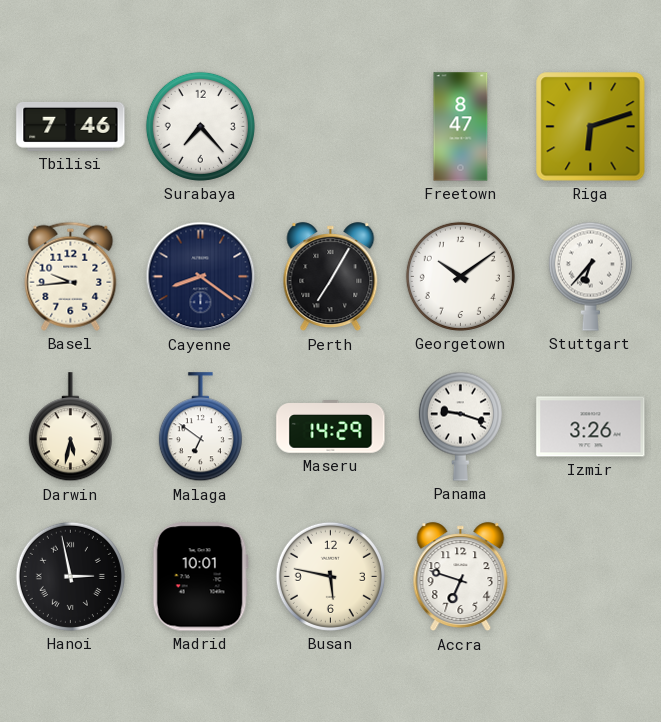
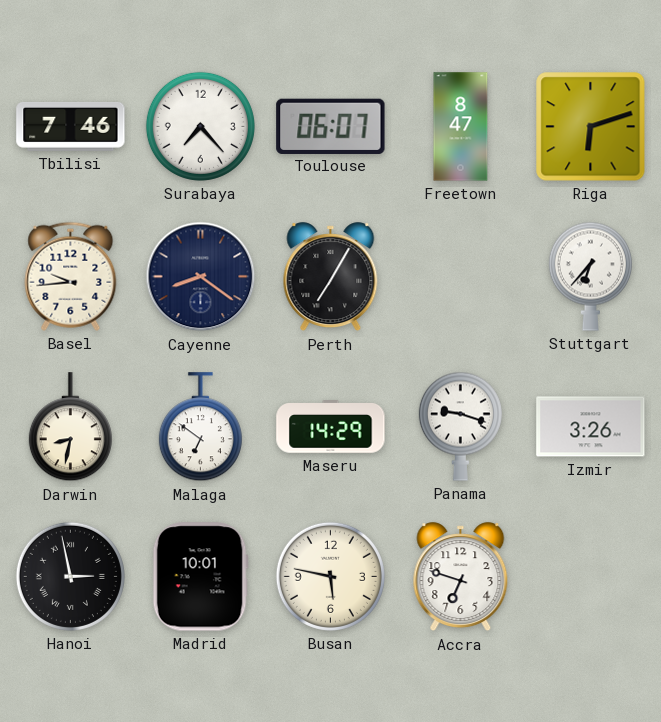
Toulouse: none -> 06:07
Georgetown: 10:09 -> none
Darwin: 5:32 -> 8:32
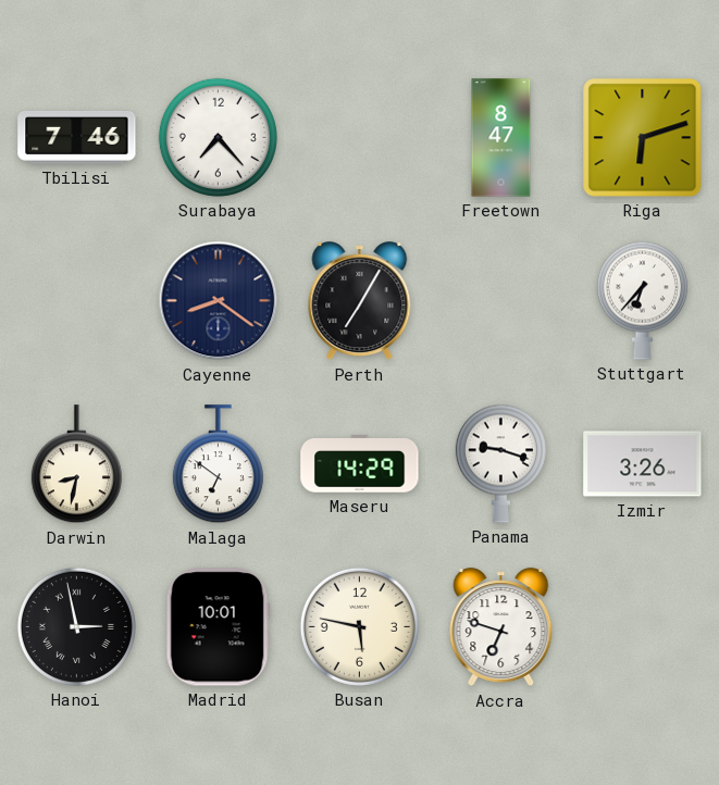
Toulouse: 06:07 -> none
Basel: 9:44 -> none
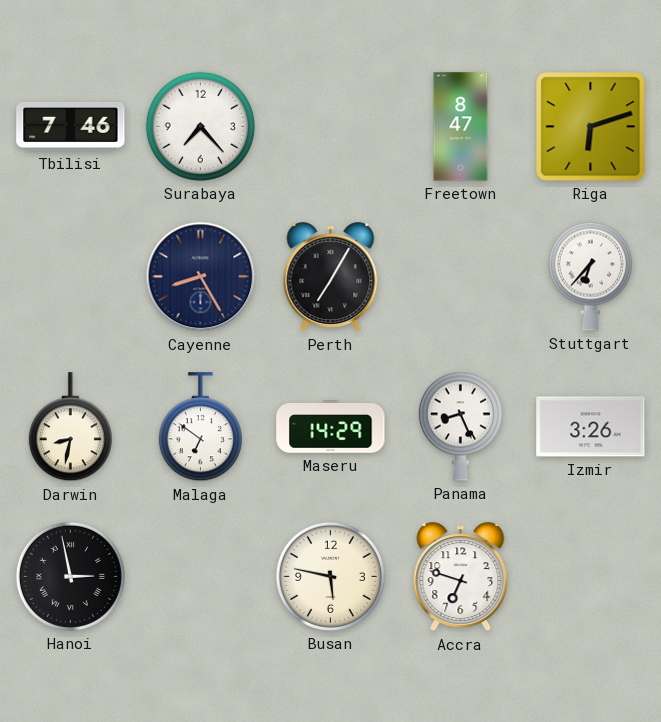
Cayenne: 8:21 -> 8:25
Panama: 9:18 -> 8:26
Madrid: 10:01 -> none
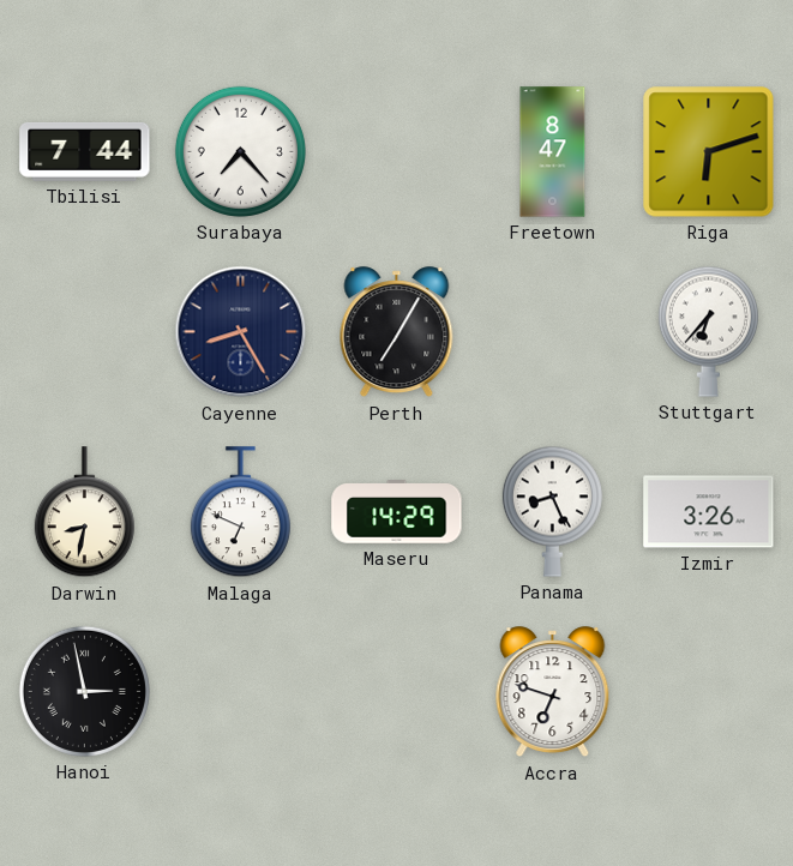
Tbilisi: 7:46 -> 7:44
Malaga: 6:51 -> 6:49
Busan: 5:47 -> none
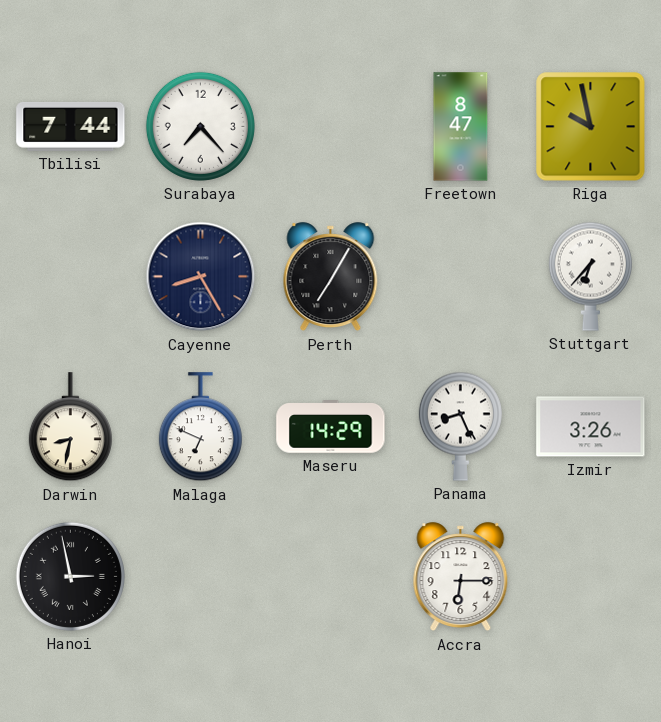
Riga: 6:12 -> 9:58
Accra: 6:48 -> 6:15
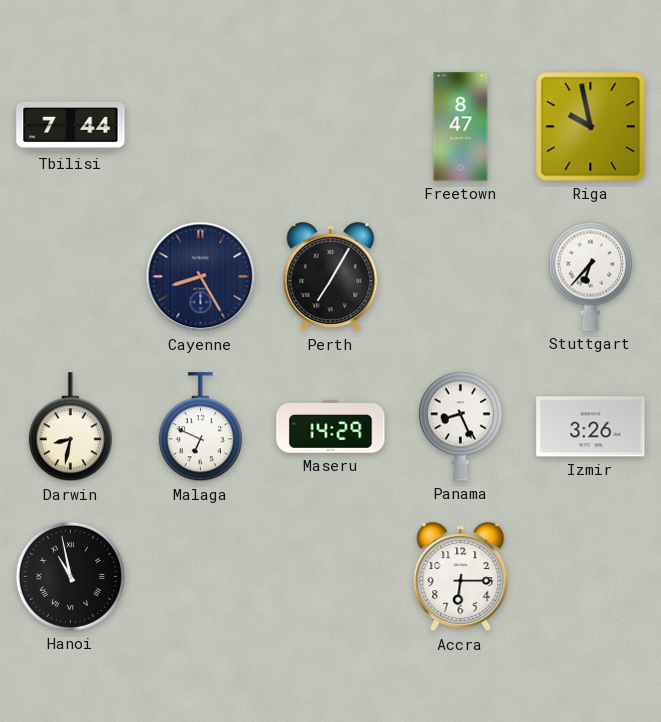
Surabaya: 7:23 -> none
Hanoi: 2:58 -> 10:58
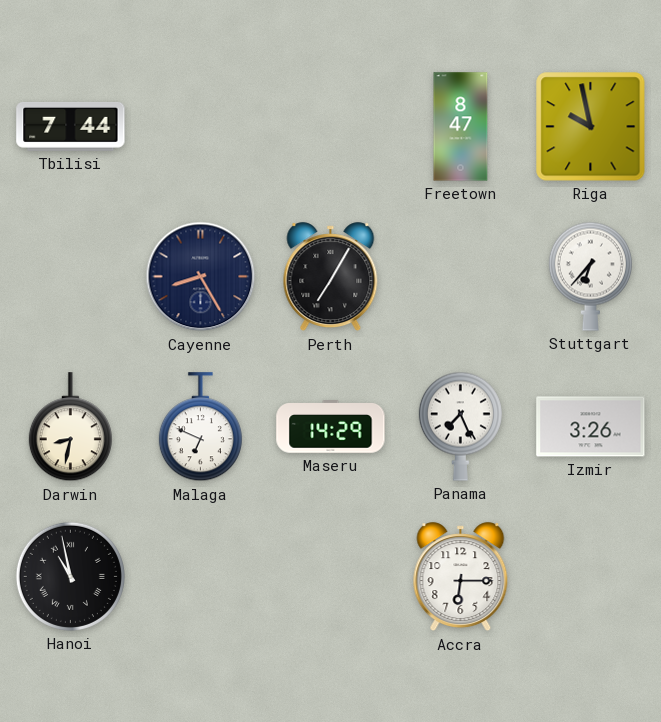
Panama: 8:26 -> 7:26
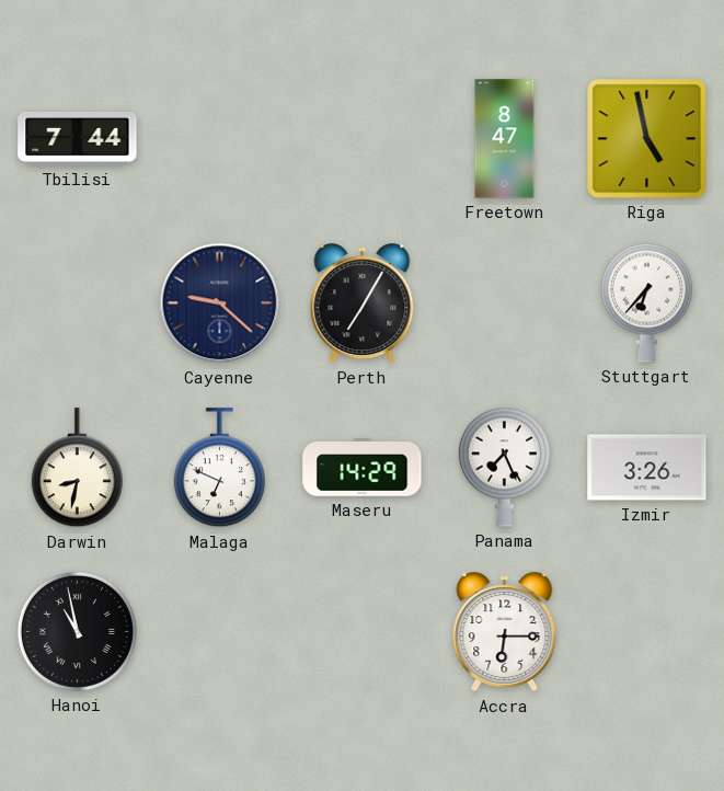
Riga: 9:58 -> 4:58
Cayenne: 8:25 -> 9:22
